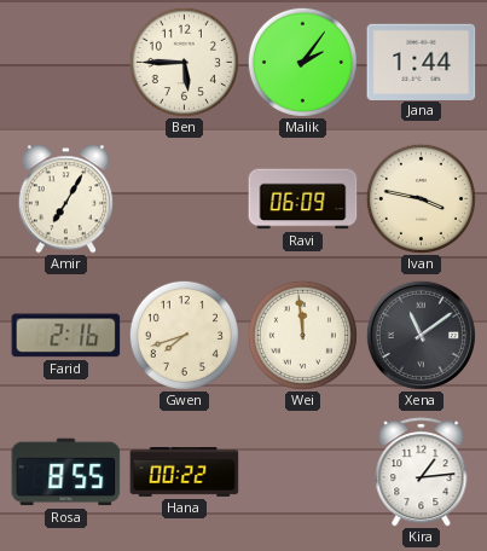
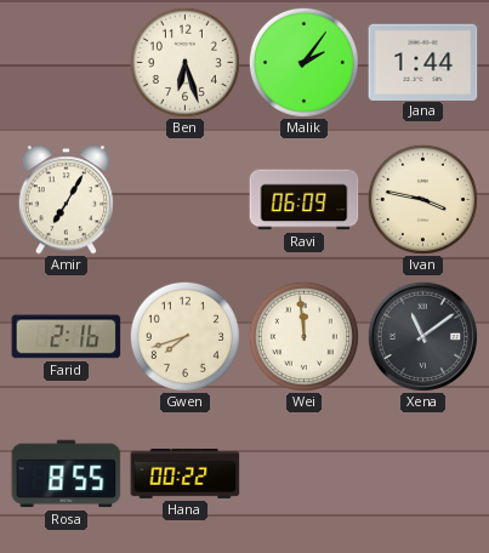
Ben: 5:45 -> 6:27
Kira: 1:14 -> none
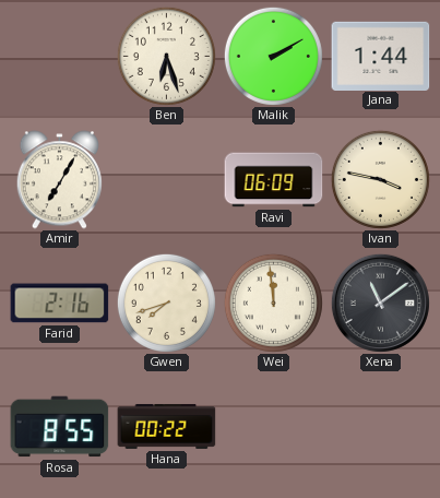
Malik: 2:06 -> 2:10
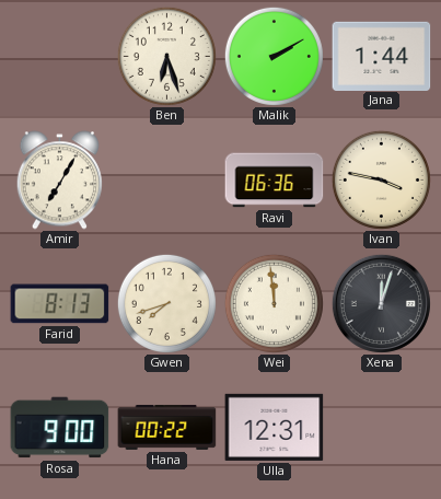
Ravi: 06:09 -> 06:36
Farid: 2:16 -> 8:13
Xena: 11:09 -> 12:03
Rosa: 8:55 -> 9:00
Ulla: none -> 12:31
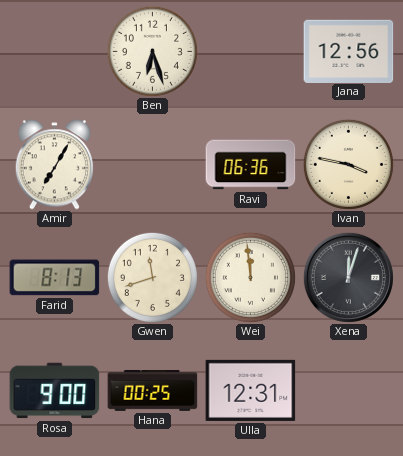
Malik: 2:10 -> none
Jana: 1:44 -> 12:56
Gwen: 7:42 -> 11:42
Hana: 00:22 -> 00:25
